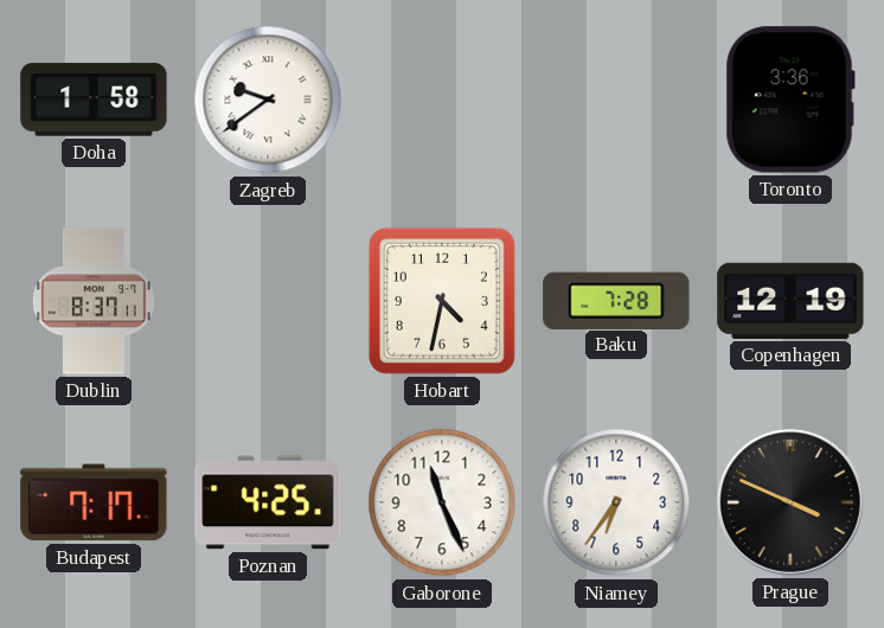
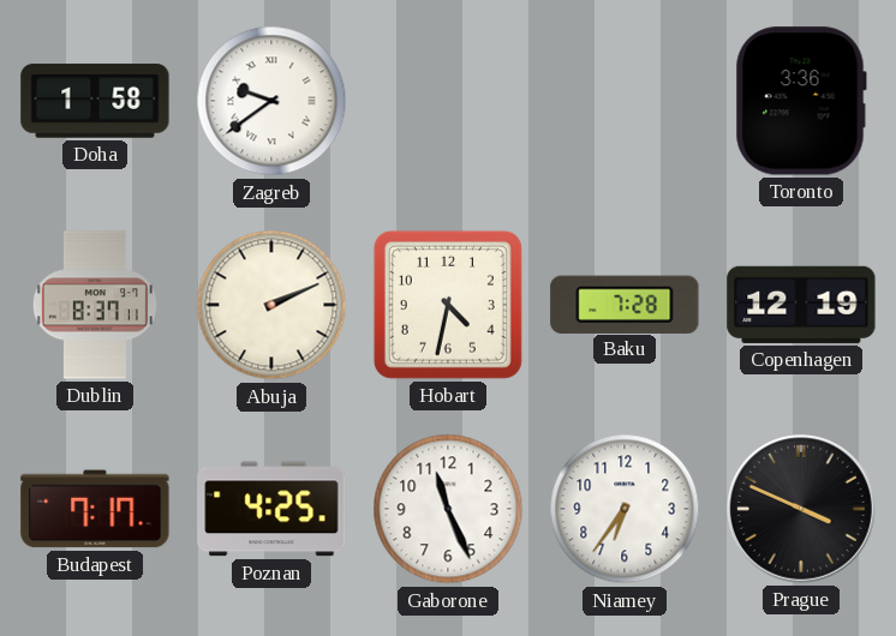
Abuja: none -> 2:11
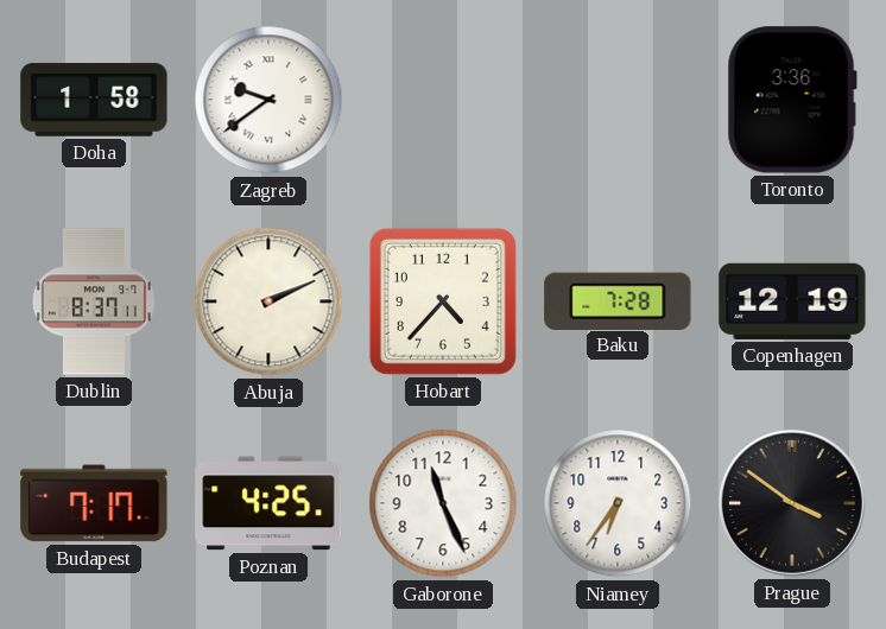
Hobart: 4:32 -> 4:37
Prague: 3:49 -> 3:51
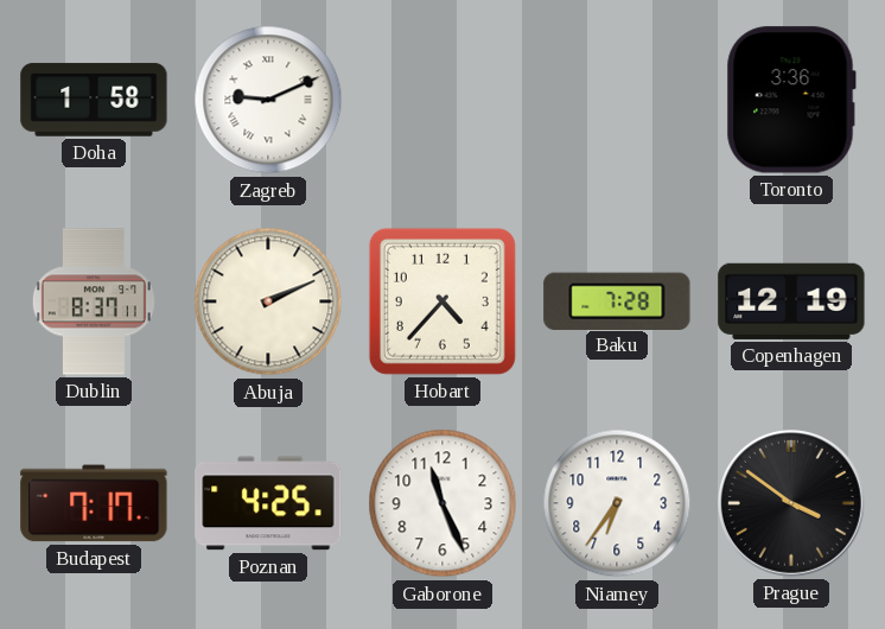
Zagreb: 9:39 -> 9:11
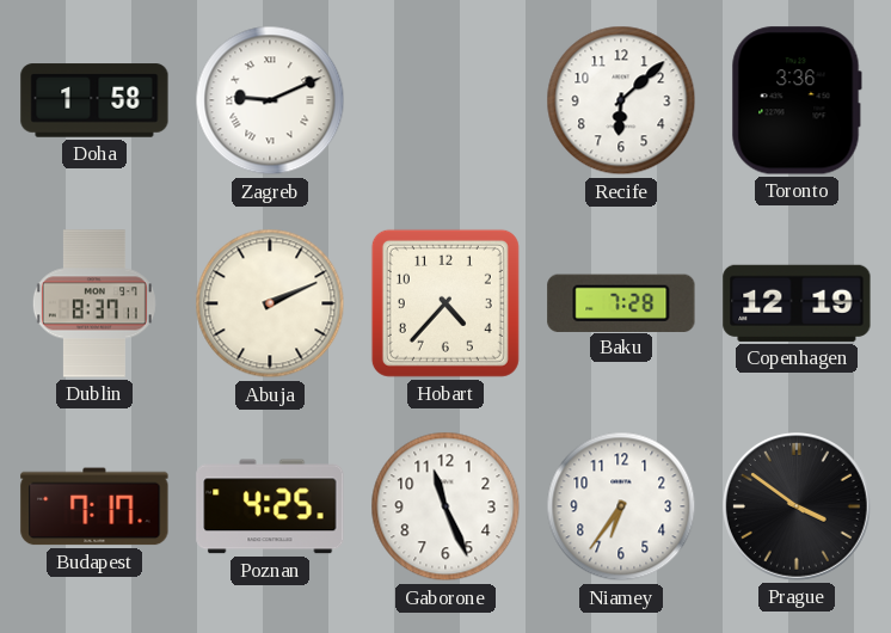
Recife: none -> 6:08
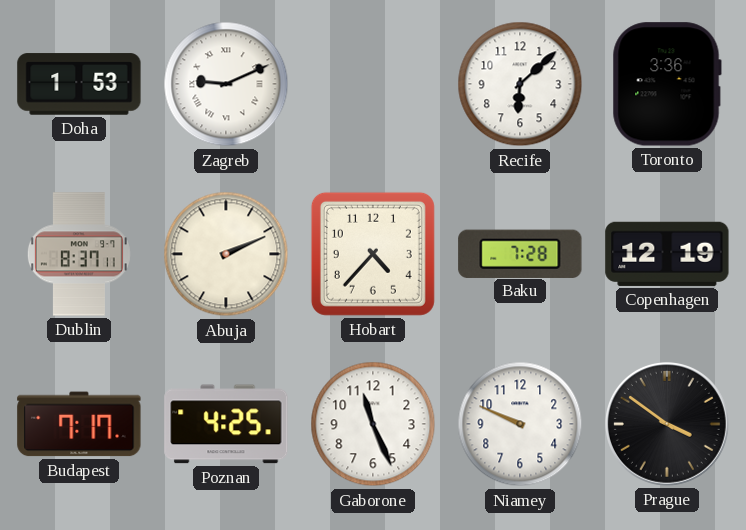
Doha: 1:58 -> 1:53
Niamey: 6:36 -> 9:49
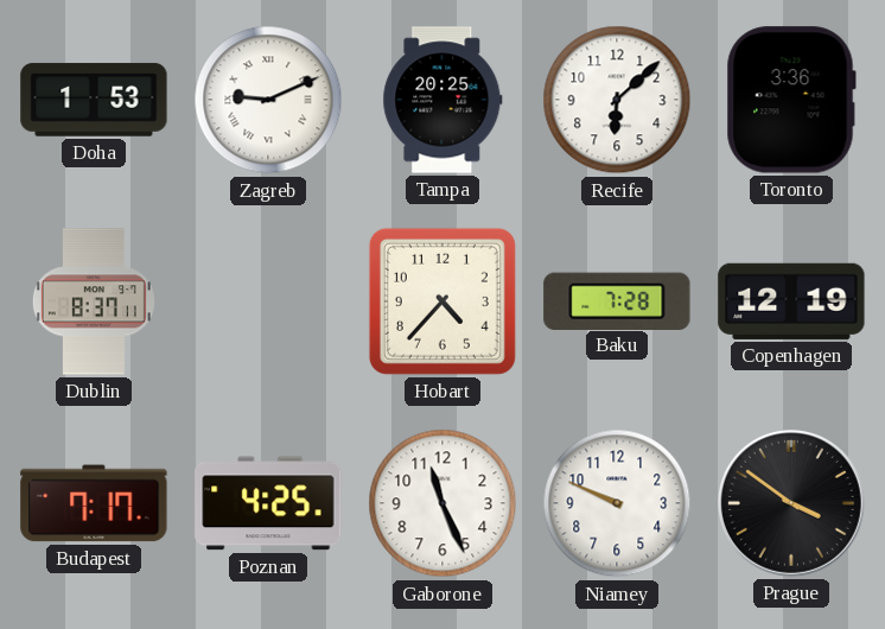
Tampa: none -> 20:25
Abuja: 2:11 -> none
